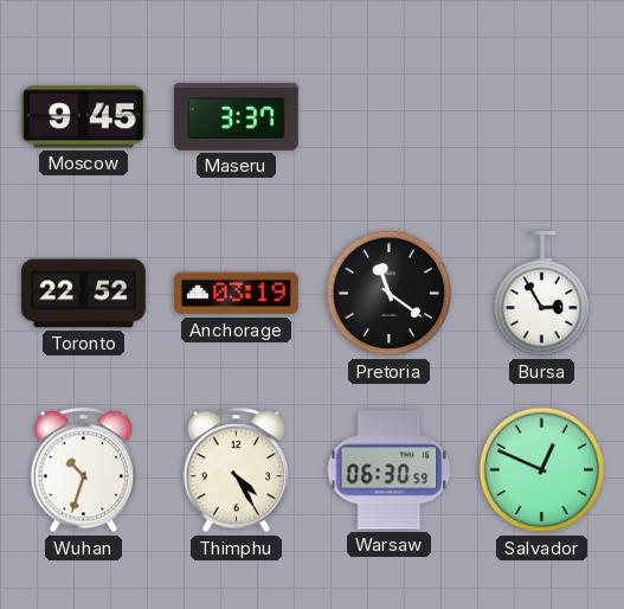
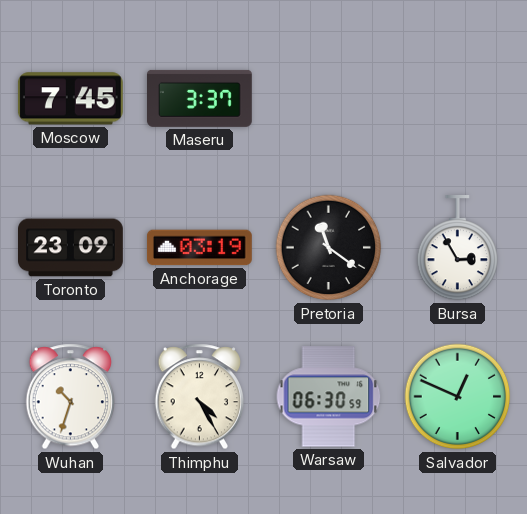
Moscow: 9:45 -> 7:45
Toronto: 22:52 -> 23:09
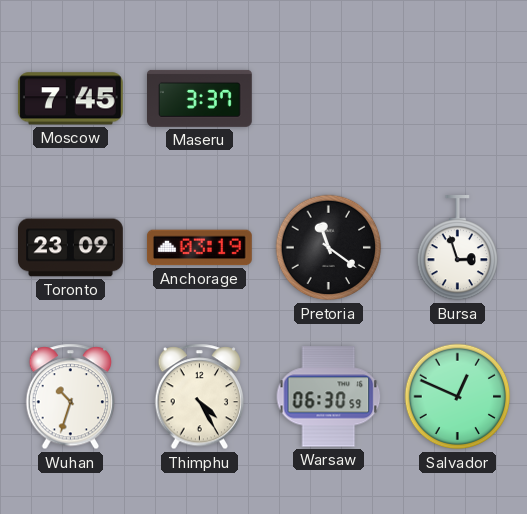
Bursa: 2:55 -> 2:57
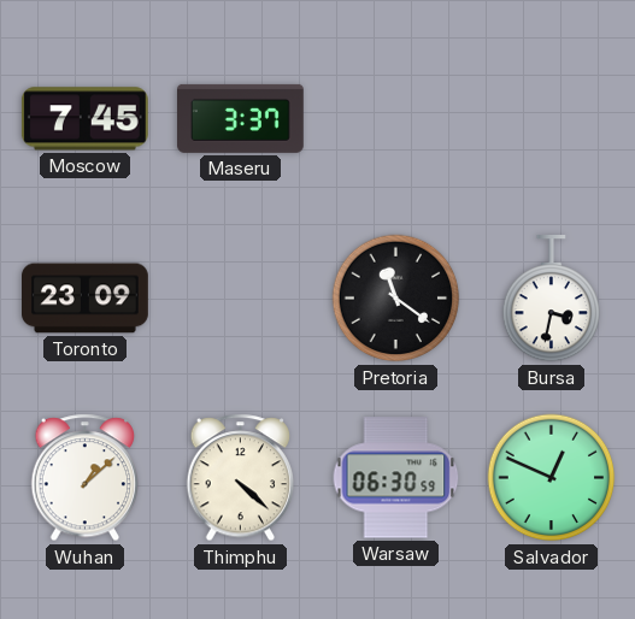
Anchorage: 03:19 -> none
Bursa: 2:57 -> 3:32
Wuhan: 10:33 -> 1:08
Thimphu: 4:25 -> 4:22
